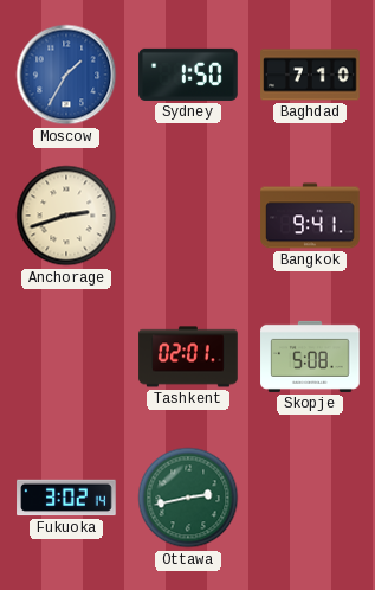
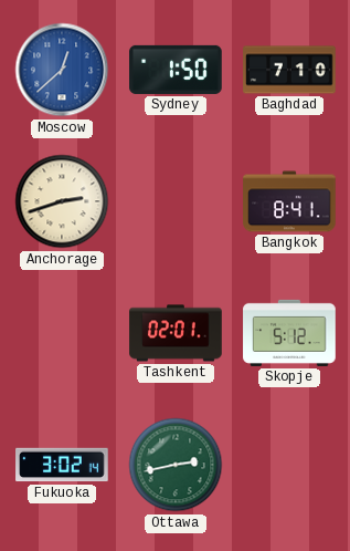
Moscow: 1:35 -> 12:38
Bangkok: 9:41 -> 8:41
Skopje: 5:08 -> 5:12
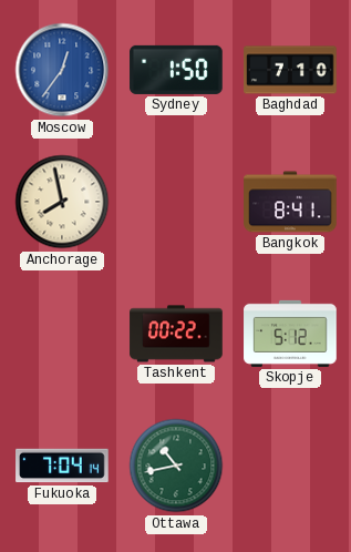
Moscow: 12:38 -> 12:36
Anchorage: 2:42 -> 7:58
Tashkent: 02:01 -> 00:22
Fukuoka: 3:02 -> 7:04
Ottawa: 2:43 -> 10:43
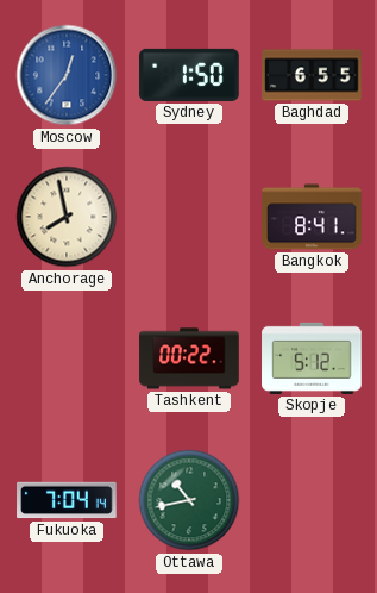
Baghdad: 7:10 -> 6:55
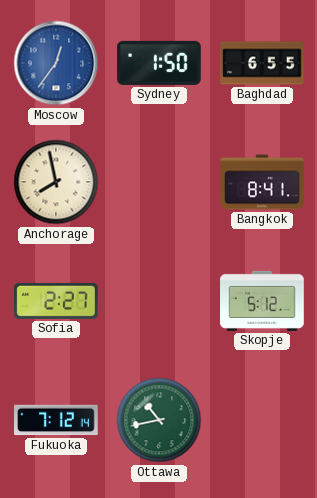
Sofia: none -> 2:27
Tashkent: 00:22 -> none
Fukuoka: 7:04 -> 7:12
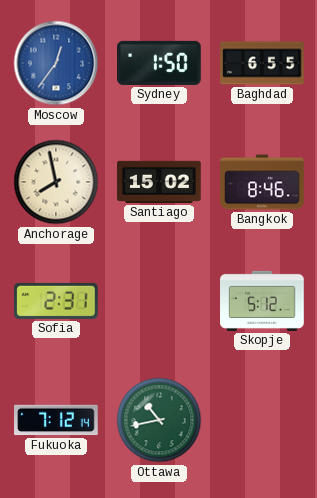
Santiago: none -> 15:02
Bangkok: 8:41 -> 8:46
Sofia: 2:27 -> 2:31
